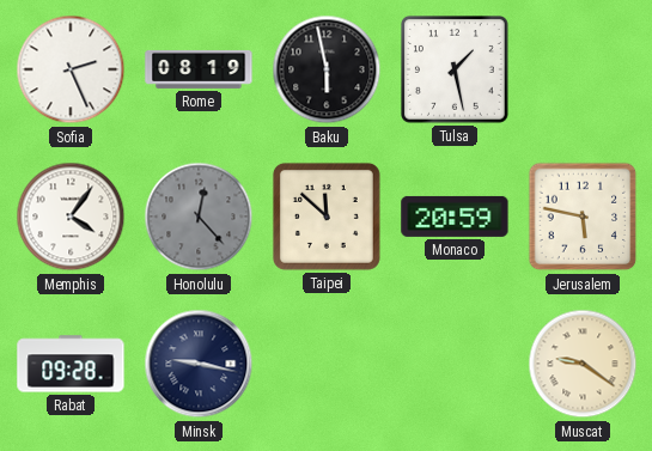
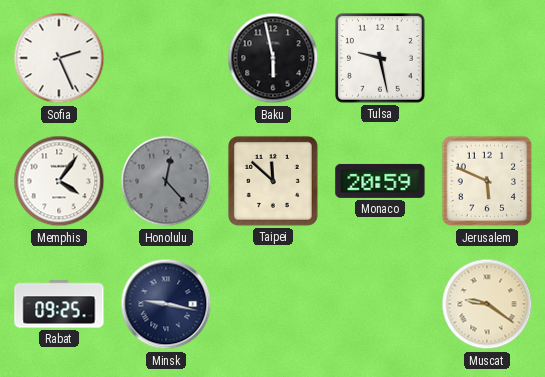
Rome: 08:19 -> none
Tulsa: 1:28 -> 9:28
Jerusalem: 5:47 -> 5:49
Rabat: 09:28 -> 09:25
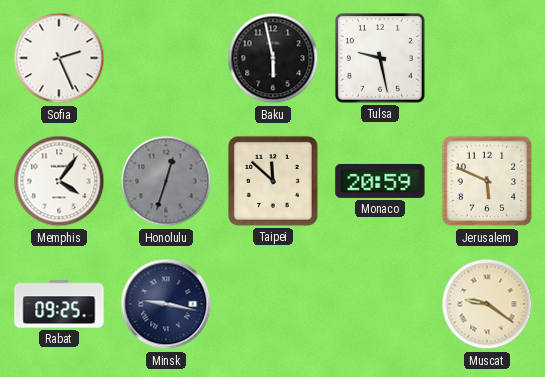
Honolulu: 12:23 -> 12:33
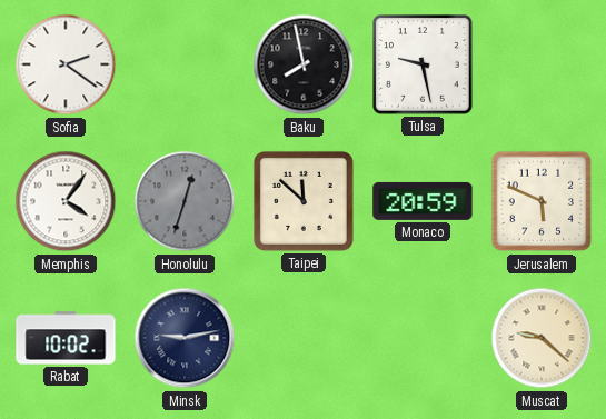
Sofia: 2:26 -> 2:21
Baku: 5:58 -> 7:58
Rabat: 09:25 -> 10:02
Minsk: 9:17 -> 9:13
Muscat: 9:21 -> 9:22
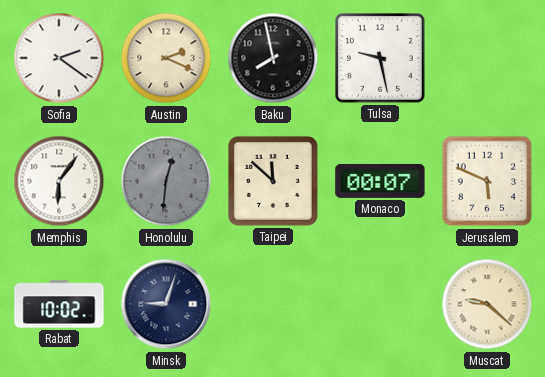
Austin: none -> 2:19
Memphis: 4:06 -> 6:06
Honolulu: 12:33 -> 12:31
Monaco: 20:59 -> 00:07
Minsk: 9:13 -> 9:03
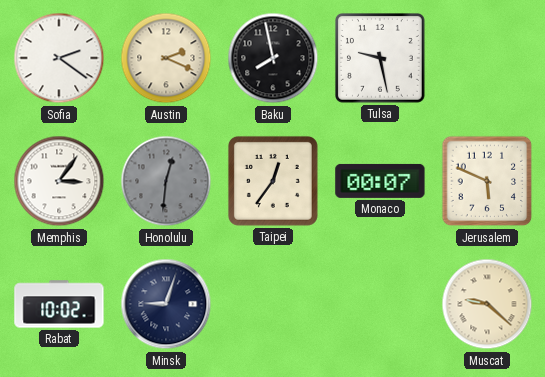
Memphis: 6:06 -> 3:06
Taipei: 11:52 -> 12:36
